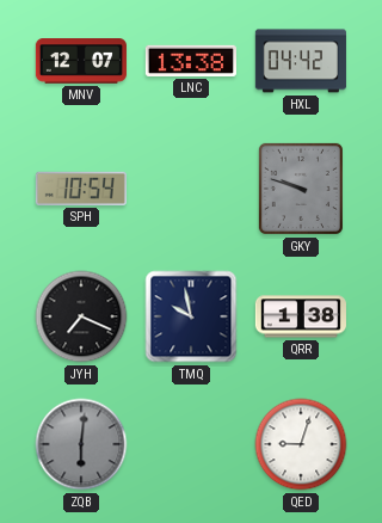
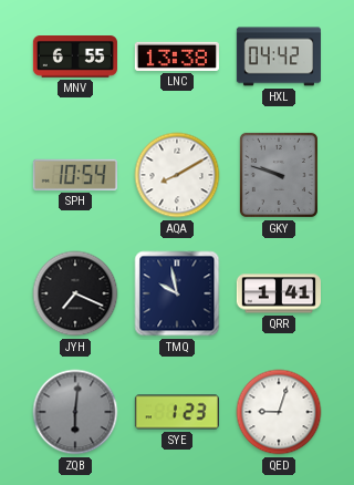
MNV: 12:07 -> 6:55
AQA: none -> 8:10
QRR: 1:38 -> 1:41
SYE: none -> 1:23
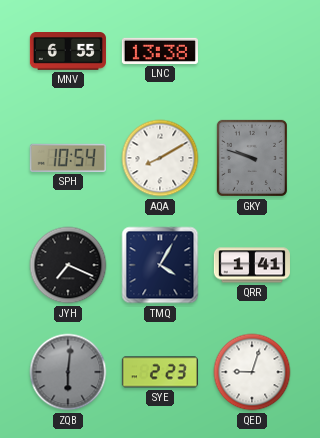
HXL: 04:42 -> none
TMQ: 9:58 -> 4:05
SYE: 1:23 -> 2:23
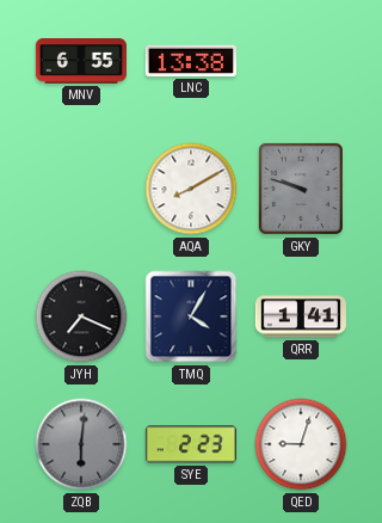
SPH: 10:54 -> none
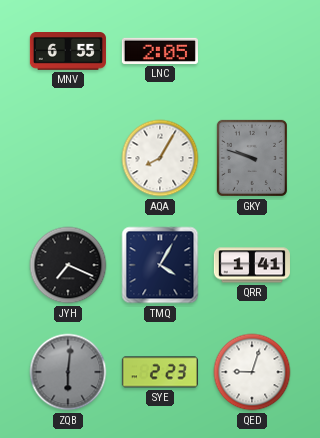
LNC: 13:38 -> 2:05
AQA: 8:10 -> 8:05
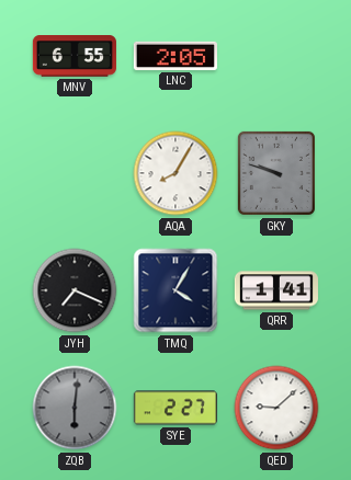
SYE: 2:23 -> 2:27
QED: 9:03 -> 9:08
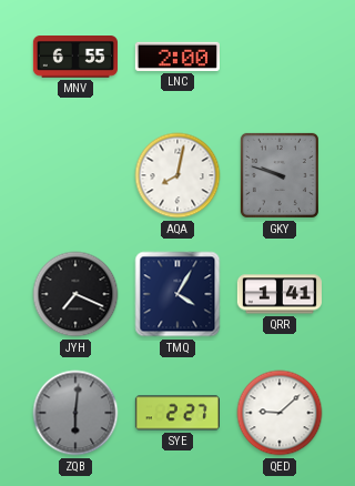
LNC: 2:05 -> 2:00
AQA: 8:05 -> 8:02
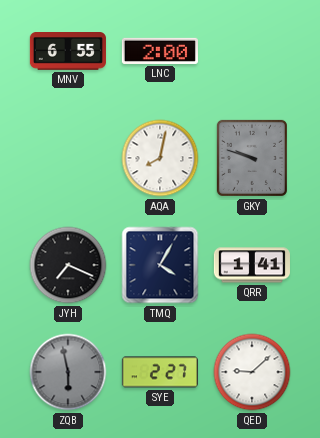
ZQB: 6:01 -> 5:58
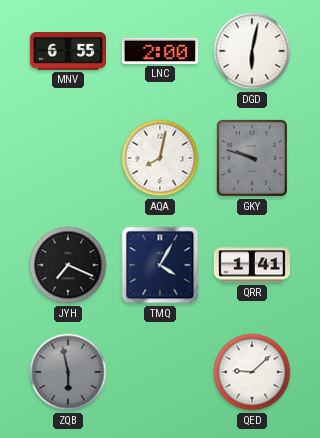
DGD: none -> 6:02
SYE: 2:27 -> none
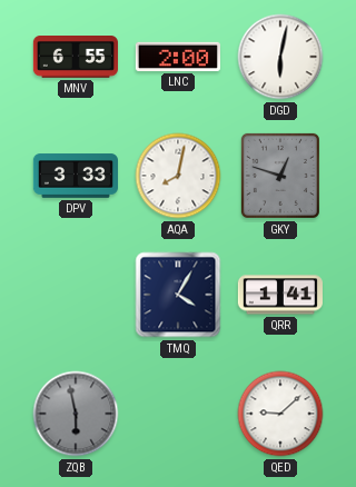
DPV: none -> 3:33
GKY: 9:48 -> 12:48
JYH: 7:19 -> none
